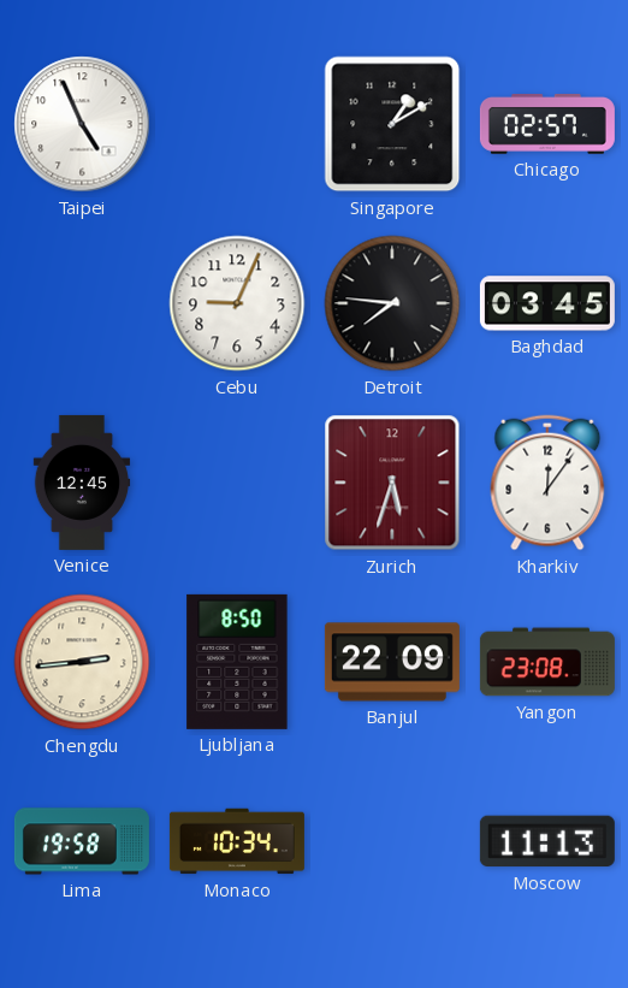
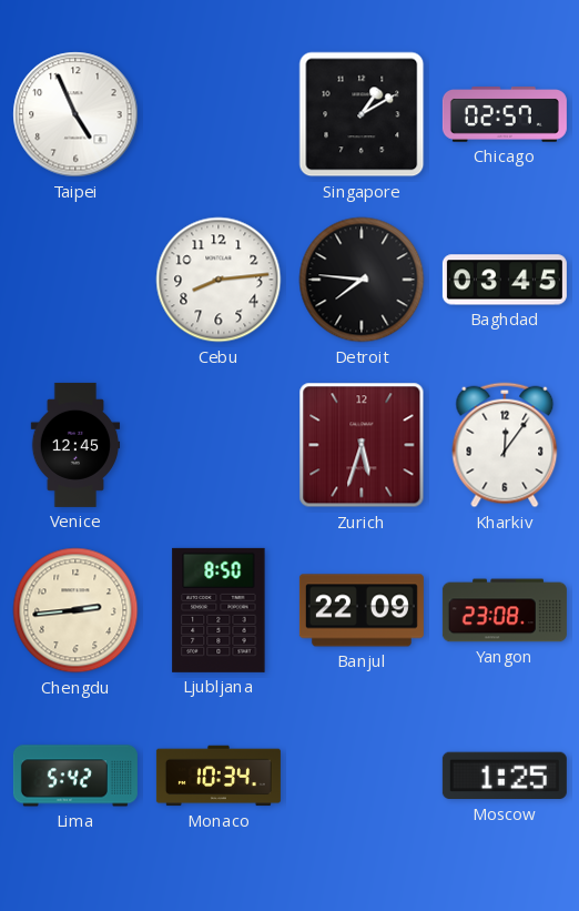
Cebu: 9:04 -> 8:14
Lima: 19:58 -> 5:42
Moscow: 11:13 -> 1:25
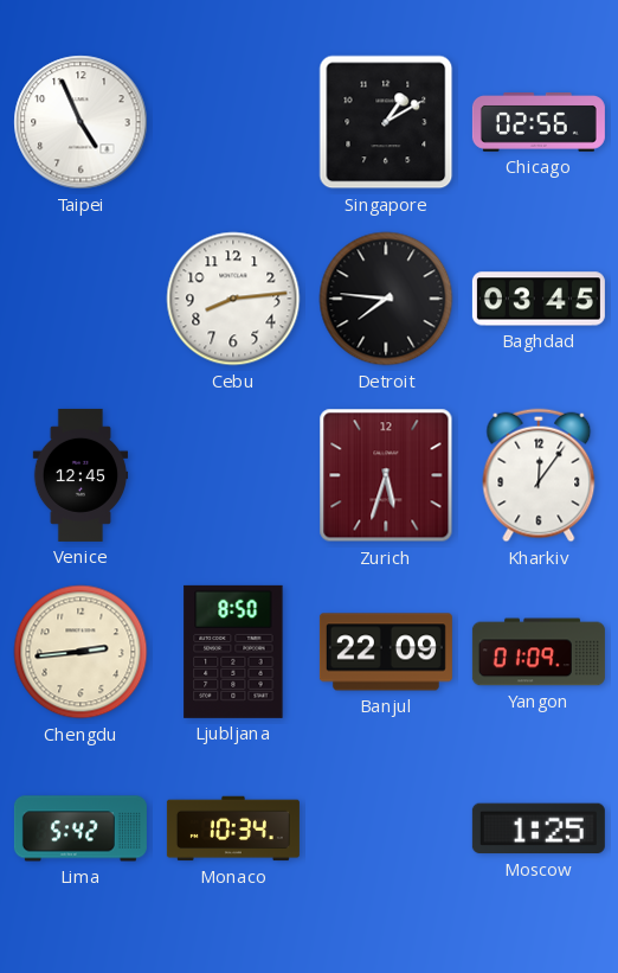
Chicago: 02:57 -> 02:56
Yangon: 23:08 -> 01:09
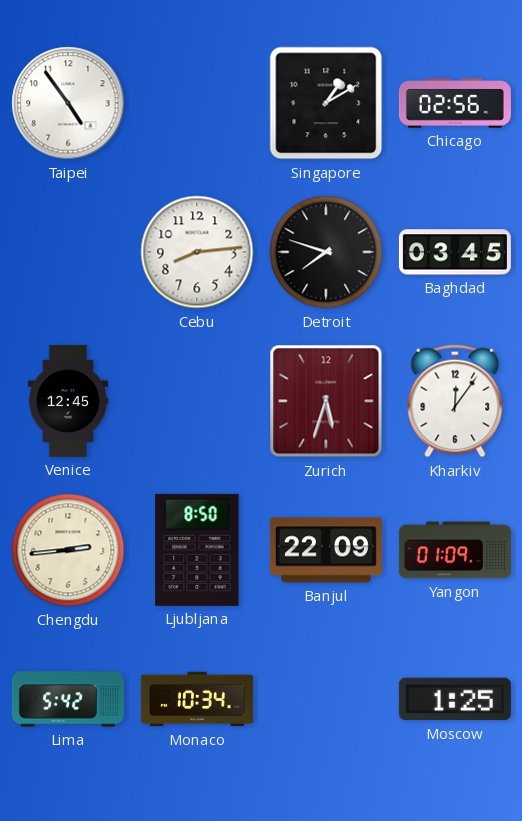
Taipei: 4:56 -> 4:54
Detroit: 7:46 -> 7:48
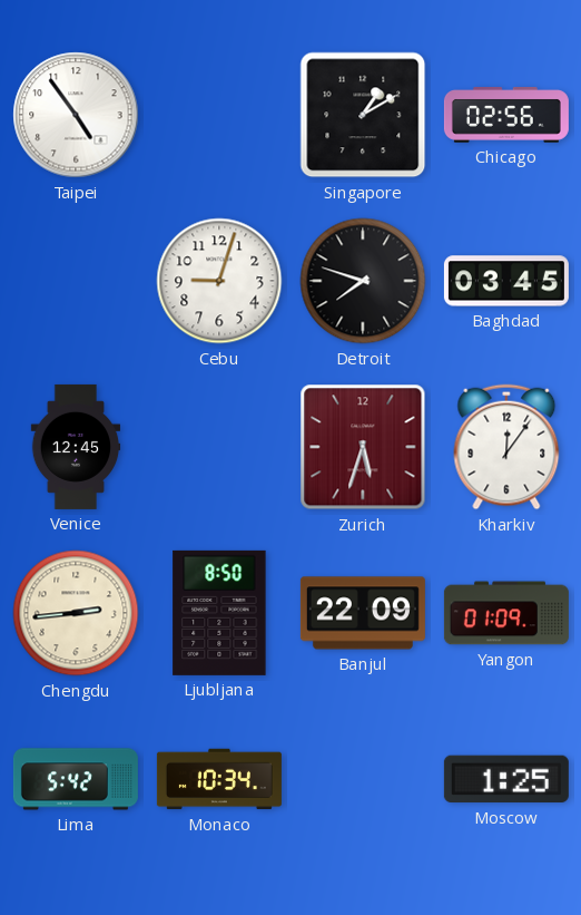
Cebu: 8:14 -> 9:03
